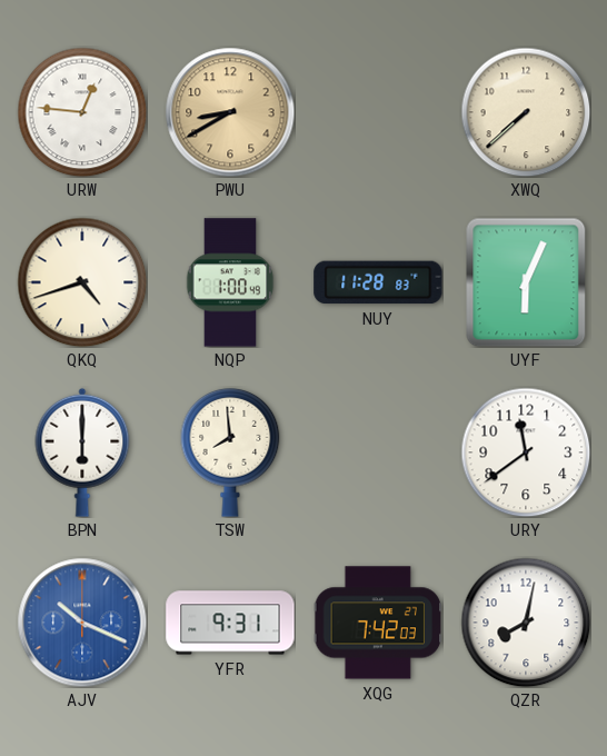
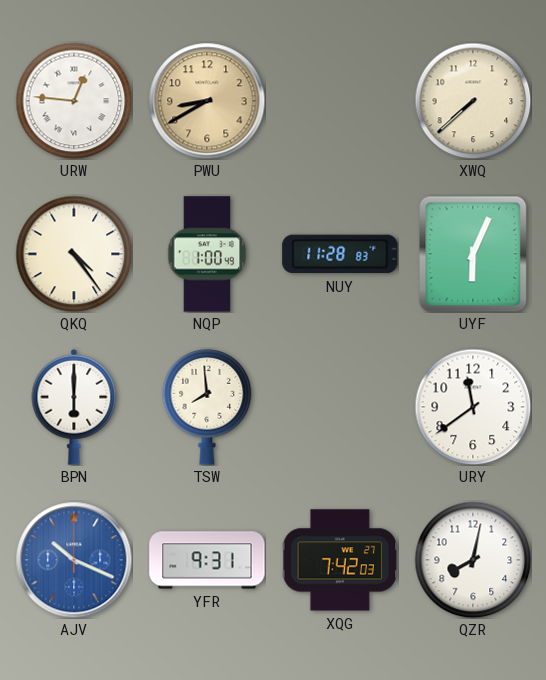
QKQ: 4:42 -> 4:24
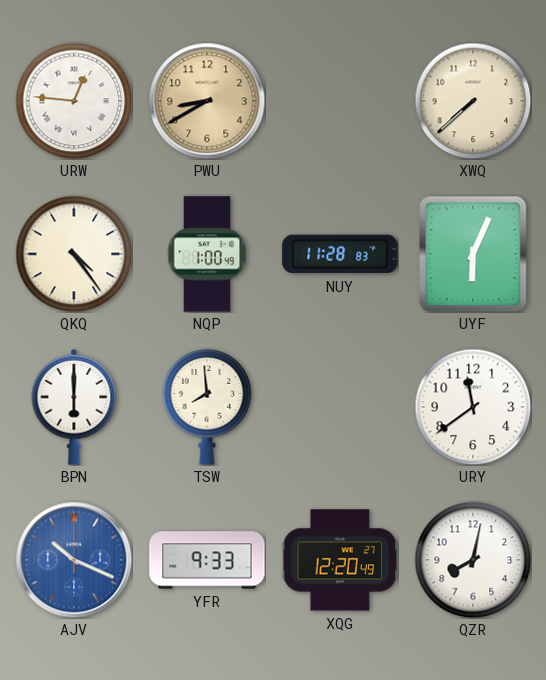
YFR: 9:31 -> 9:33
XQG: 7:42 -> 12:20
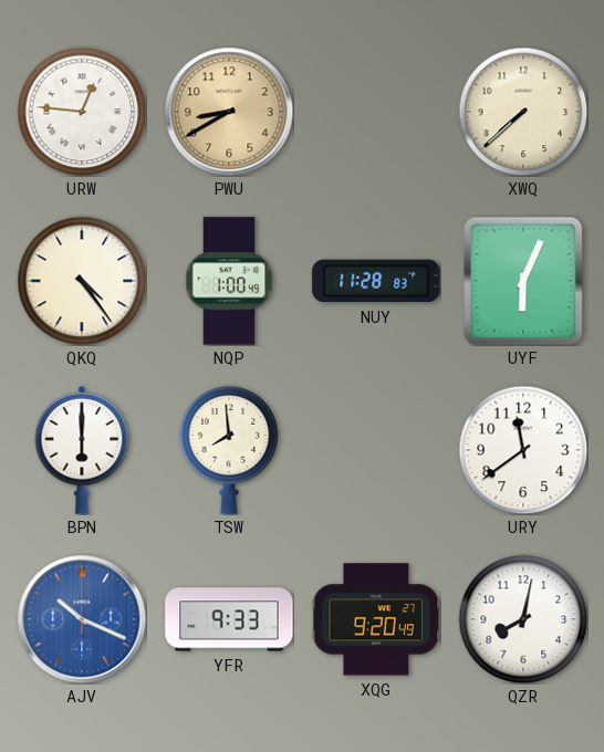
XQG: 12:20 -> 9:20
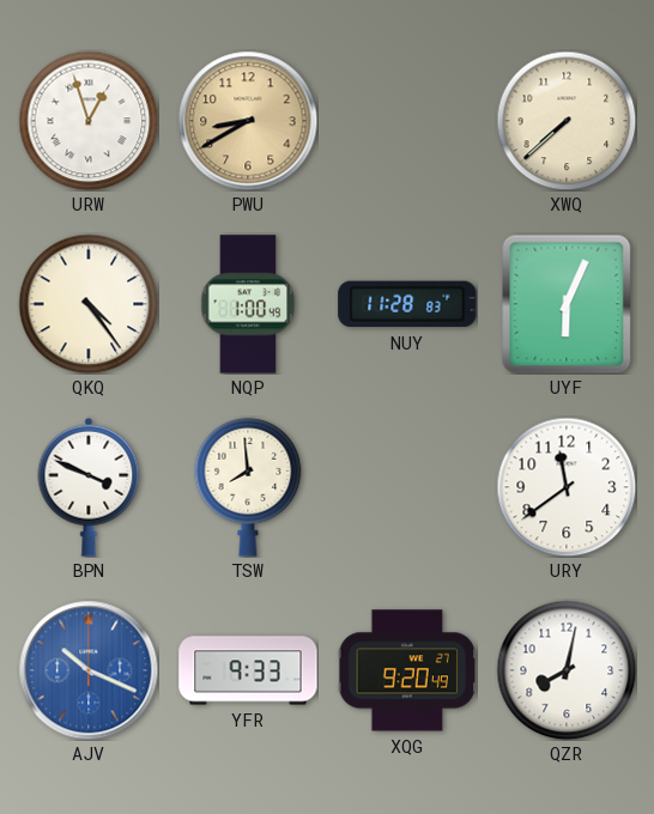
URW: 12:46 -> 12:57
BPN: 6:00 -> 3:49
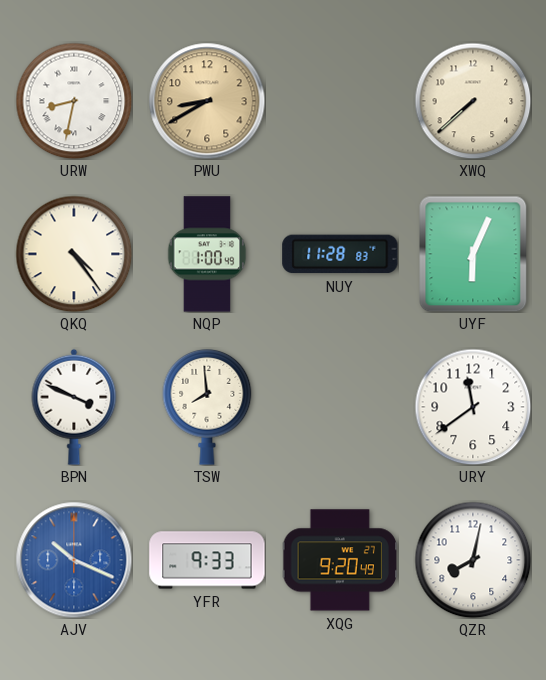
URW: 12:57 -> 8:32
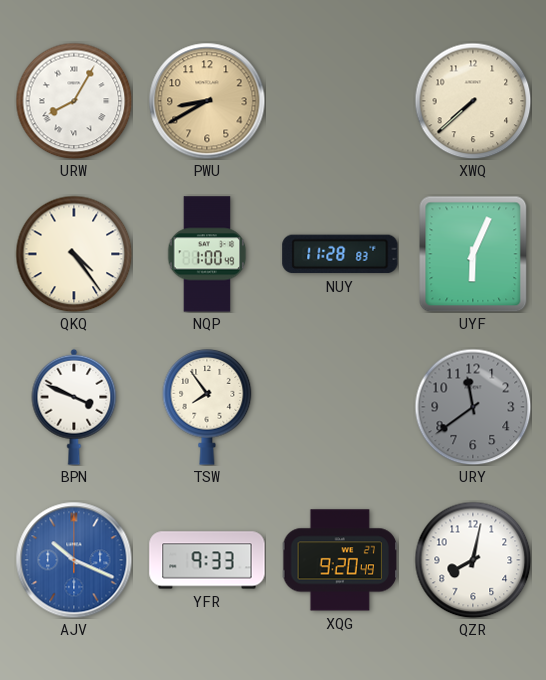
URW: 8:32 -> 8:05
TSW: 7:59 -> 7:54
URY dial: white -> grey
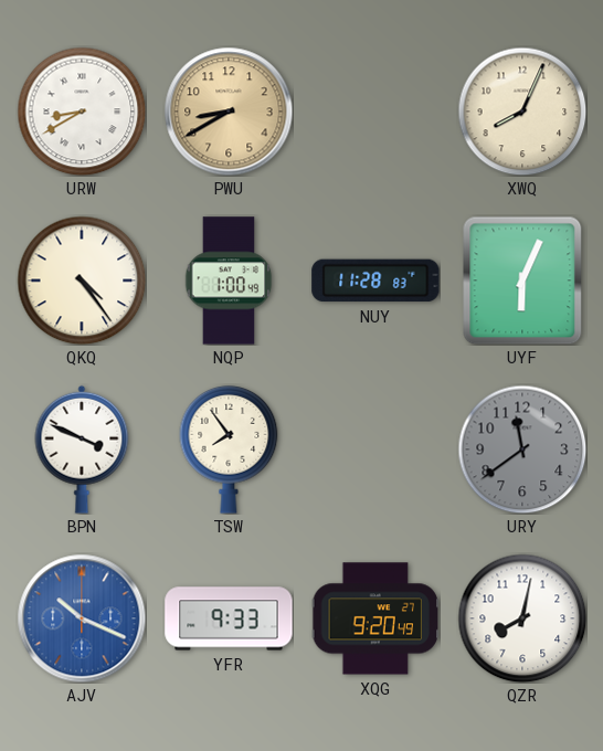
URW: 8:05 -> 8:40
XWQ: 7:38 -> 8:04
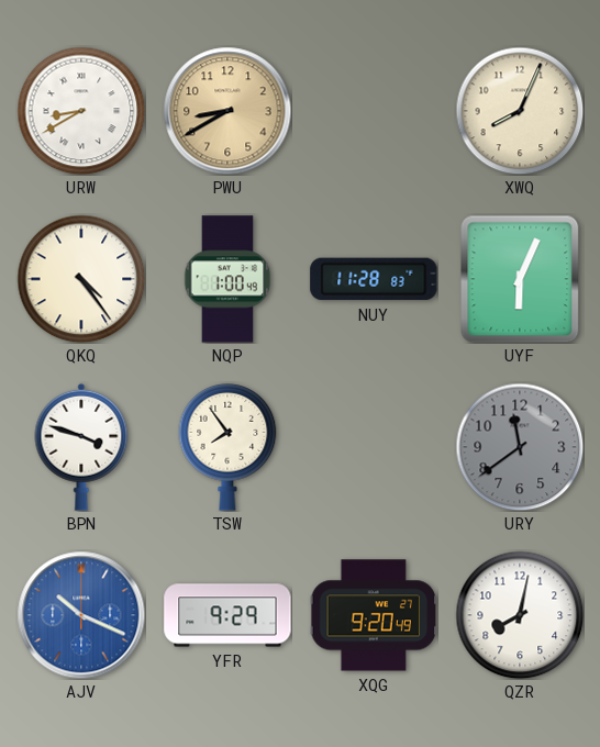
BPN: 3:49 -> 3:48
YFR: 9:33 -> 9:29
